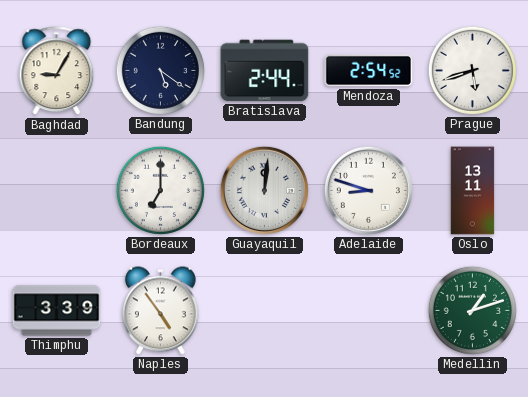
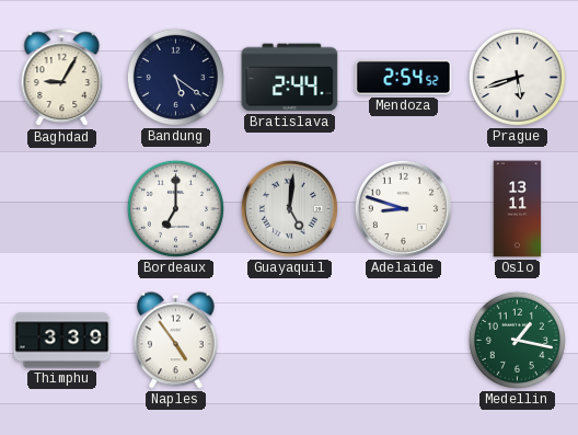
Guayaquil: 12:01 -> 5:01
Medellin: 1:12 -> 1:17
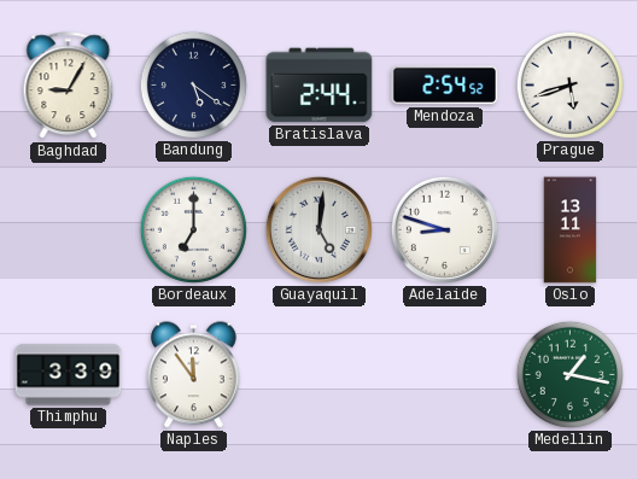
Naples: 4:54 -> 11:54
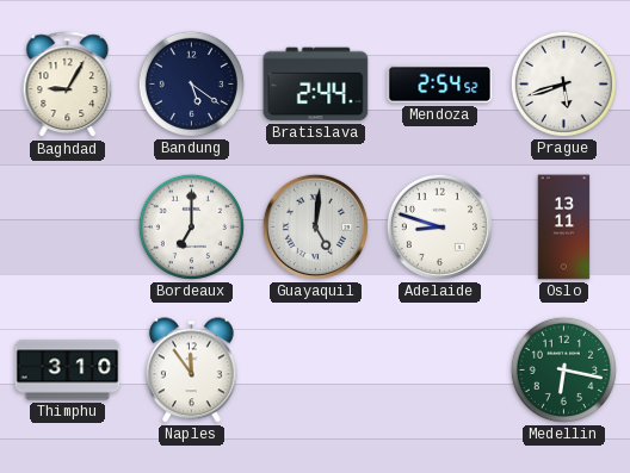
Thimphu: 3:39 -> 3:10
Medellin: 1:17 -> 6:17
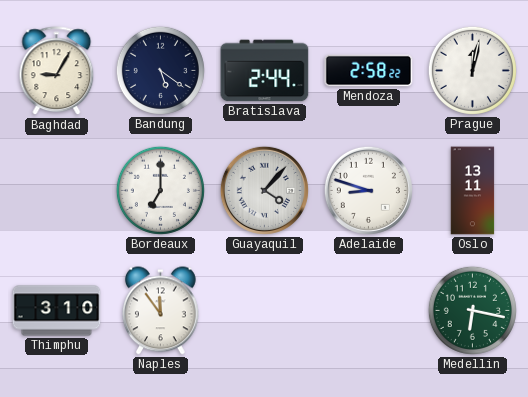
Mendoza: 2:54 -> 2:58
Prague: 5:42 -> 12:02
Guayaquil: 5:01 -> 4:07
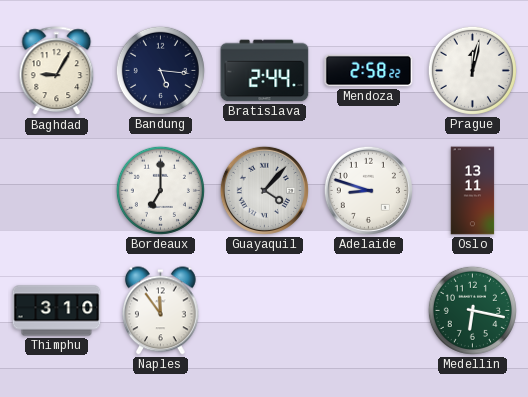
Bandung: 5:21 -> 5:16
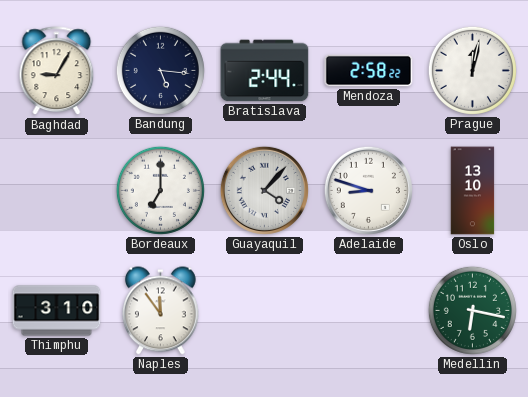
Oslo: 13:11 -> 13:10
